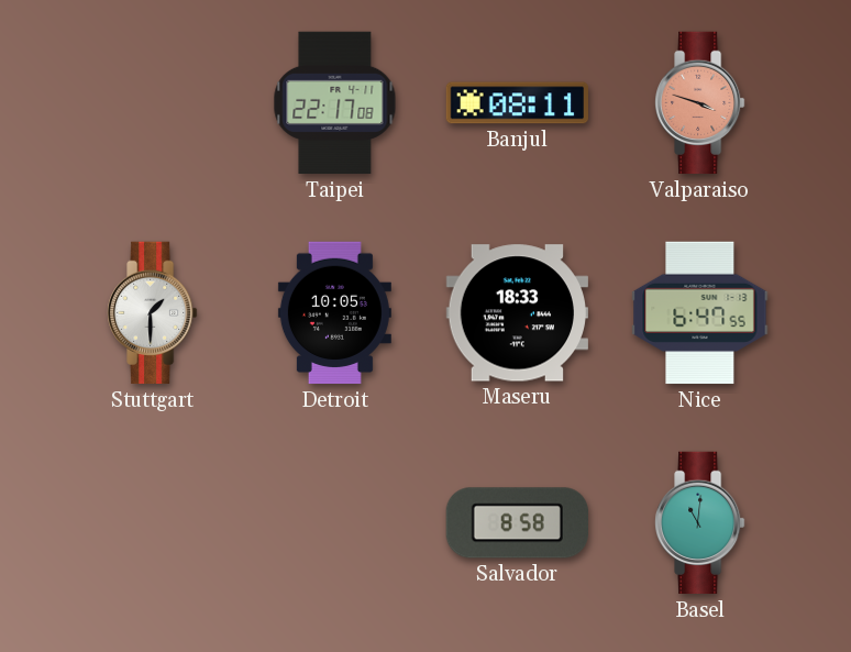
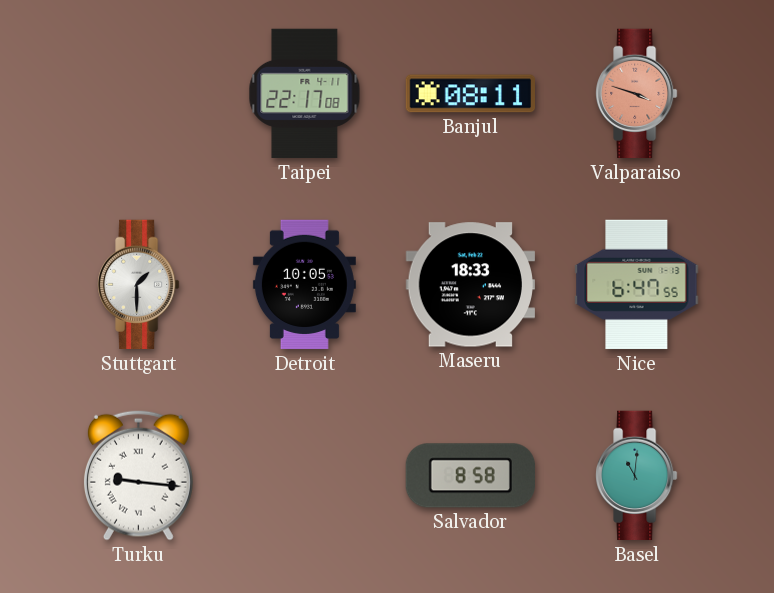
Turku: none -> 9:16
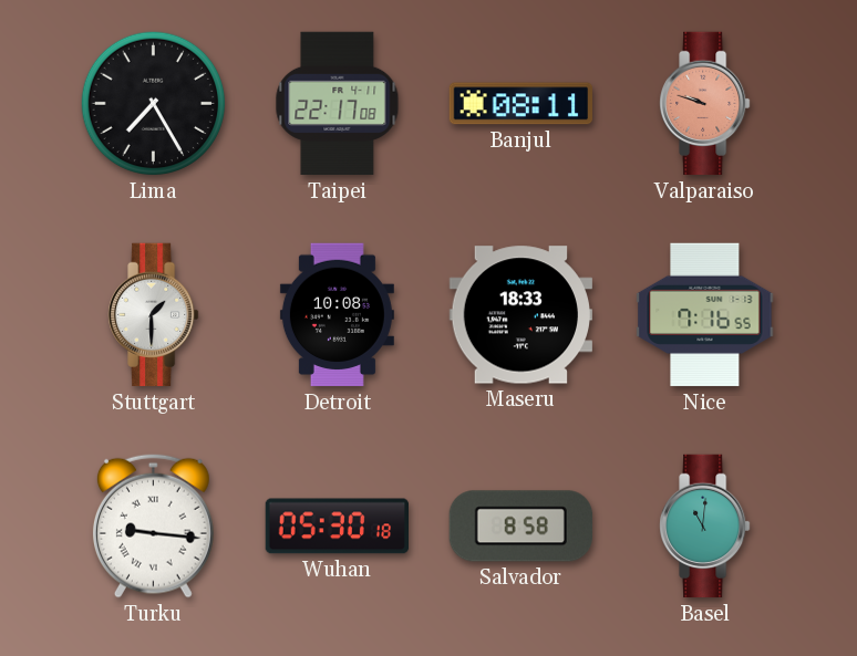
Lima: none -> 7:25
Valparaiso: 3:48 -> 9:48
Detroit: 10:05 -> 10:08
Nice: 6:47 -> 7:16
Wuhan: none -> 05:30
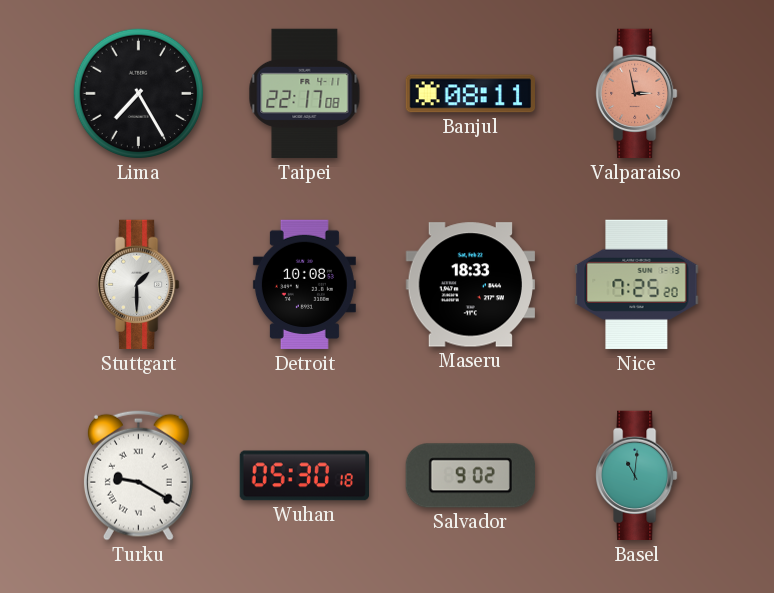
Valparaiso: 9:48 -> 2:58
Nice: 7:16 -> 7:25
Turku: 9:16 -> 9:20
Salvador: 8:58 -> 9:02
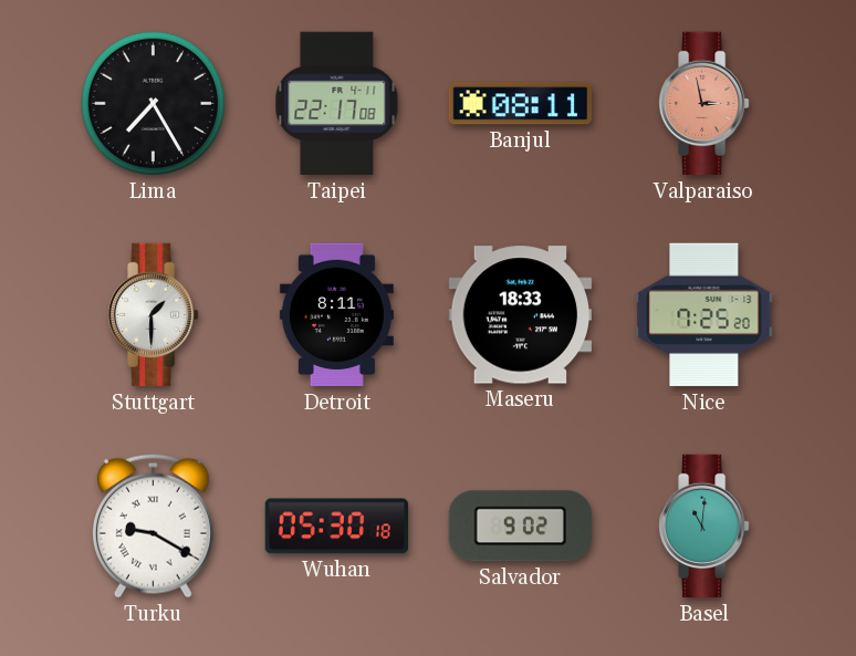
Detroit: 10:08 -> 8:11
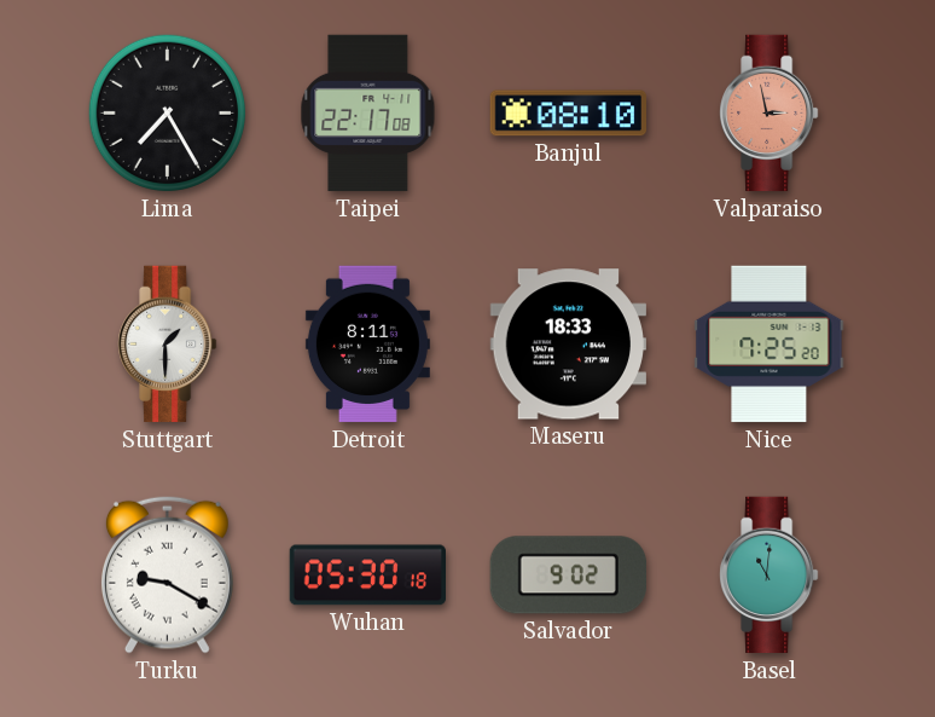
Banjul: 08:11 -> 08:10
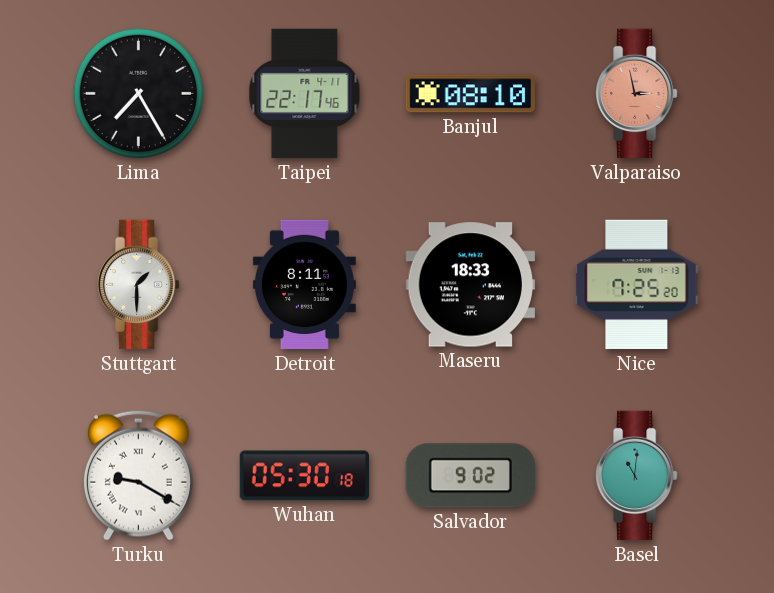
Taipei: 22:17:08 -> 22:17:46
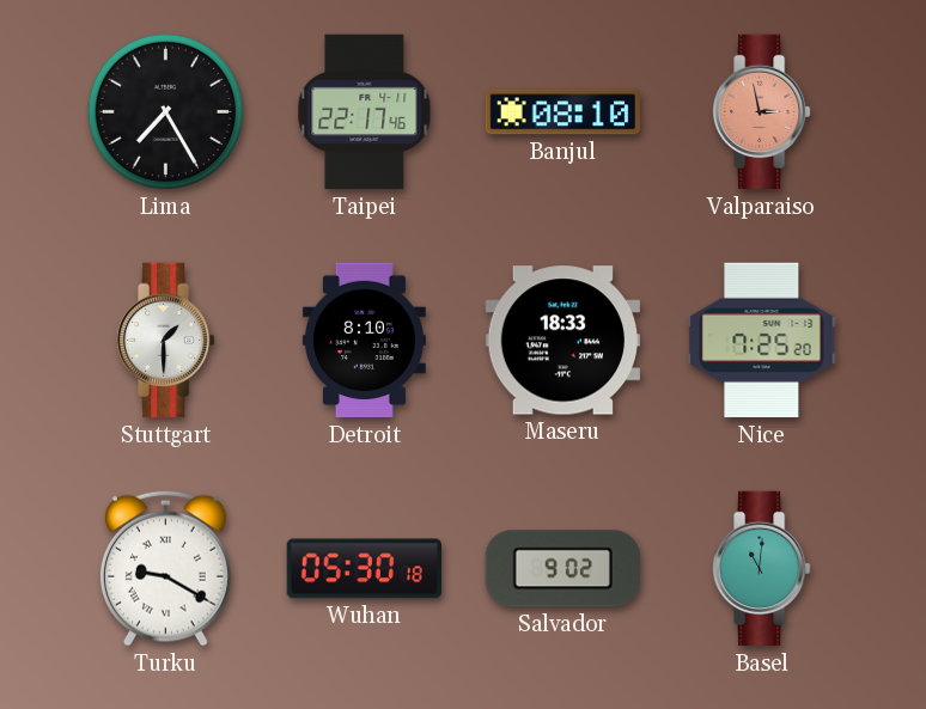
Detroit: 8:11 -> 8:10
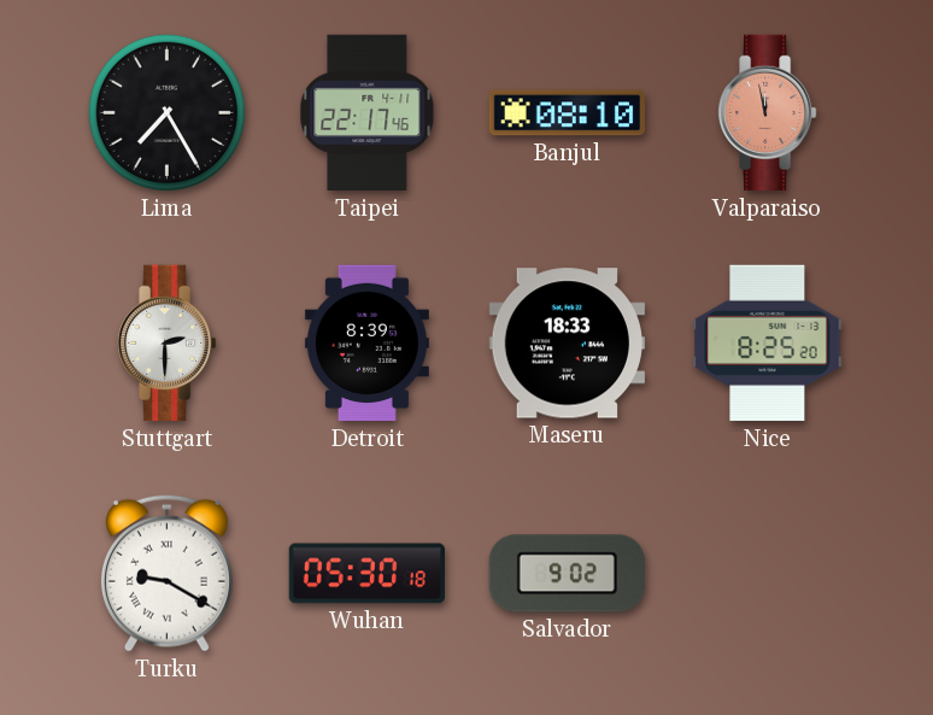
Valparaiso: 2:58 -> 11:58
Stuttgart: 1:30 -> 2:30
Detroit: 8:10 -> 8:39
Nice: 7:25 -> 8:25
Basel: 11:01 -> none
